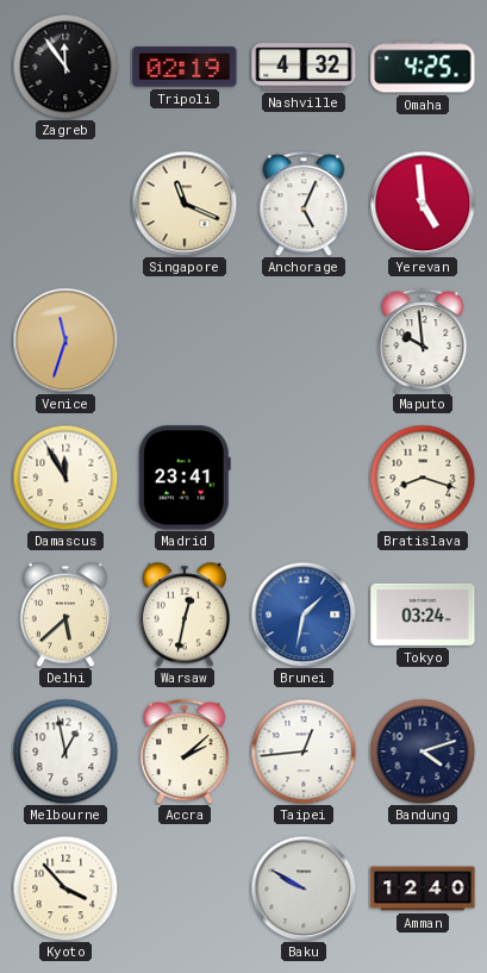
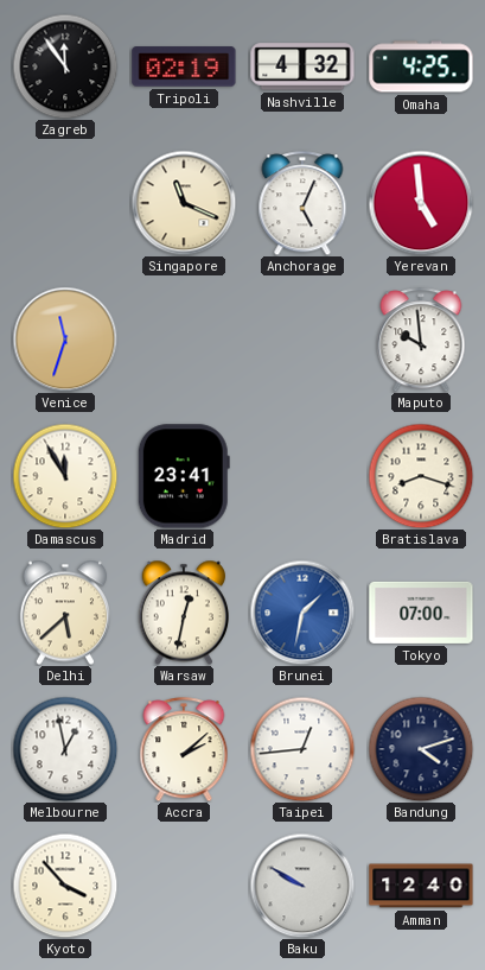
Tokyo: 03:24 -> 07:00
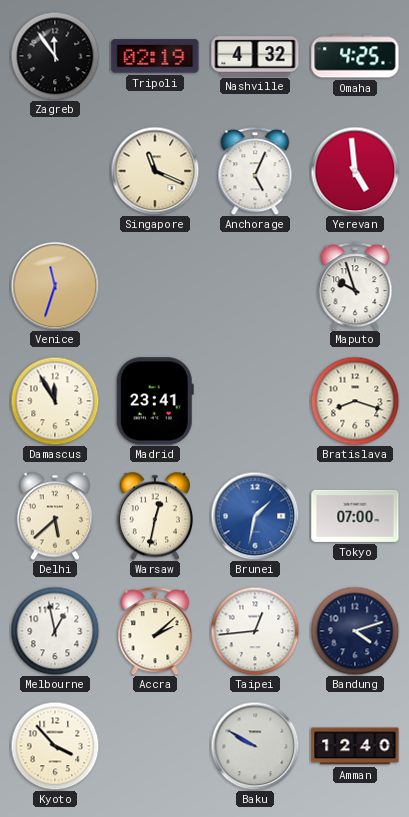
Maputo: 9:59 -> 9:57
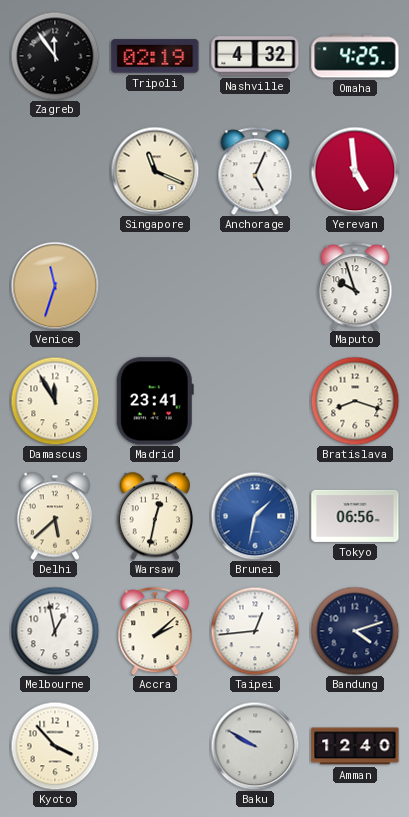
Tokyo: 07:00 -> 06:56
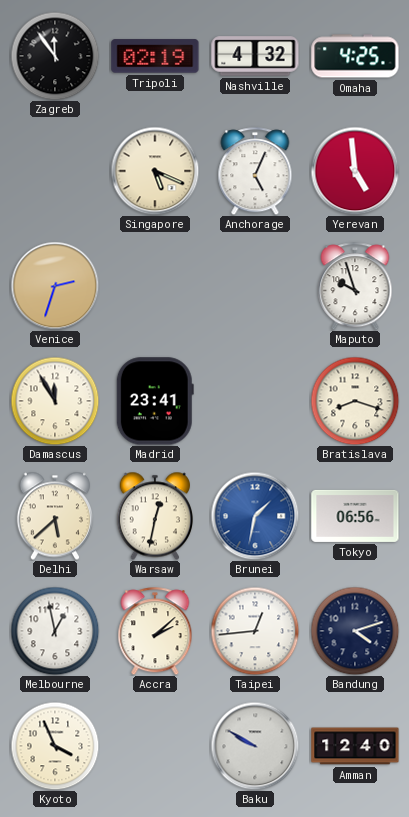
Singapore: 11:19 -> 5:19
Venice: 11:33 -> 2:33
Kyoto: 3:53 -> 3:56
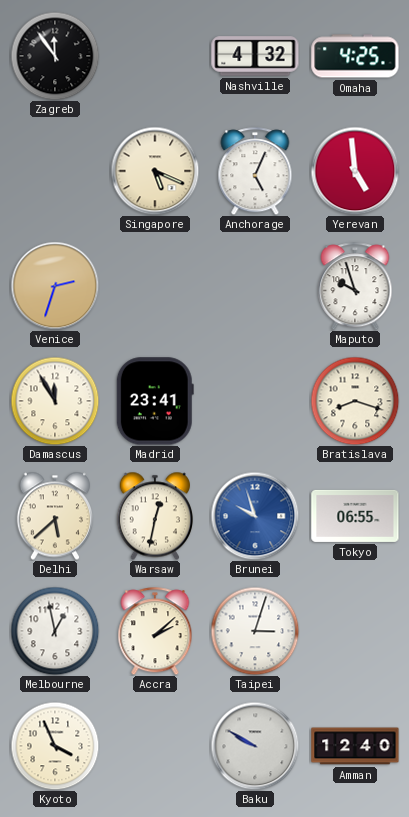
Tripoli: 02:19 -> none
Brunei: 1:32 -> 9:57
Tokyo: 06:56 -> 06:55
Taipei: 12:44 -> 3:03
Bandung: 4:12 -> none
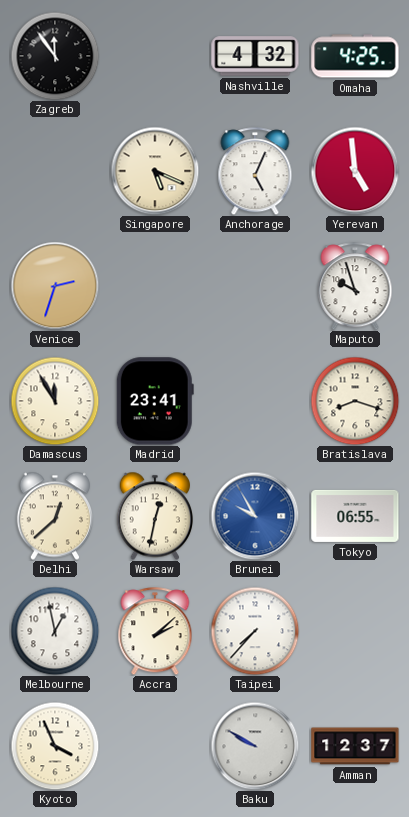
Delhi: 5:38 -> 12:38
Brunei: 9:57 -> 9:55
Taipei: 3:03 -> 7:37
Amman: 12:40 -> 12:37
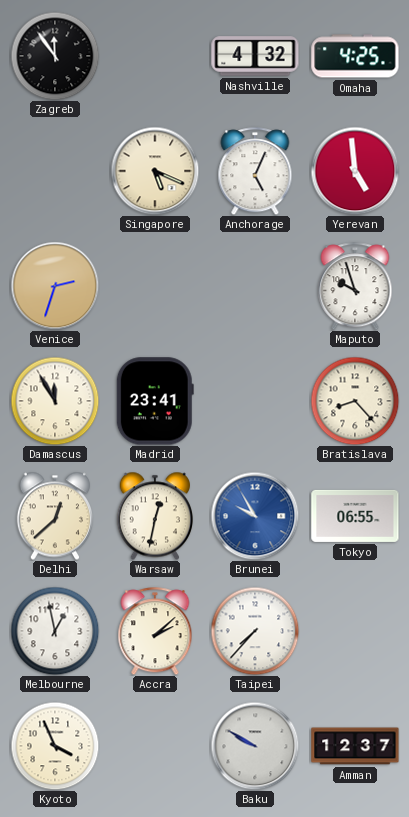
Bratislava: 8:18 -> 8:23
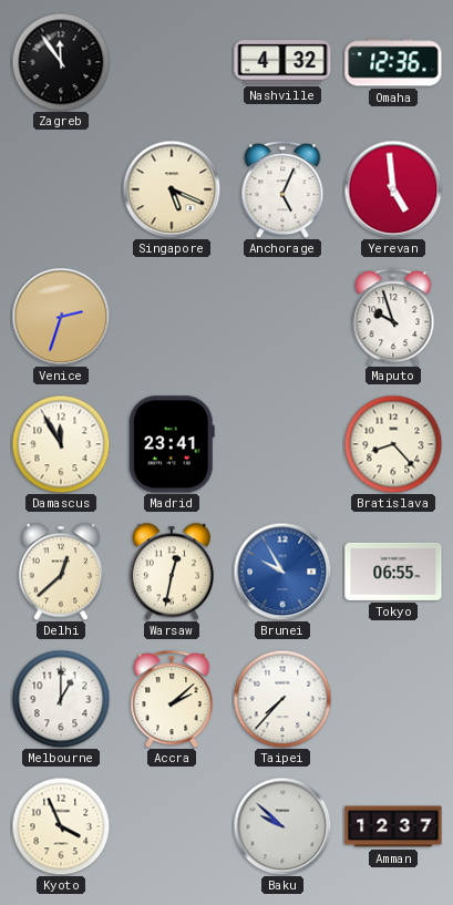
Omaha: 4:25 -> 12:36
Melbourne: 12:58 -> 1:00
Baku: 9:50 -> 9:52
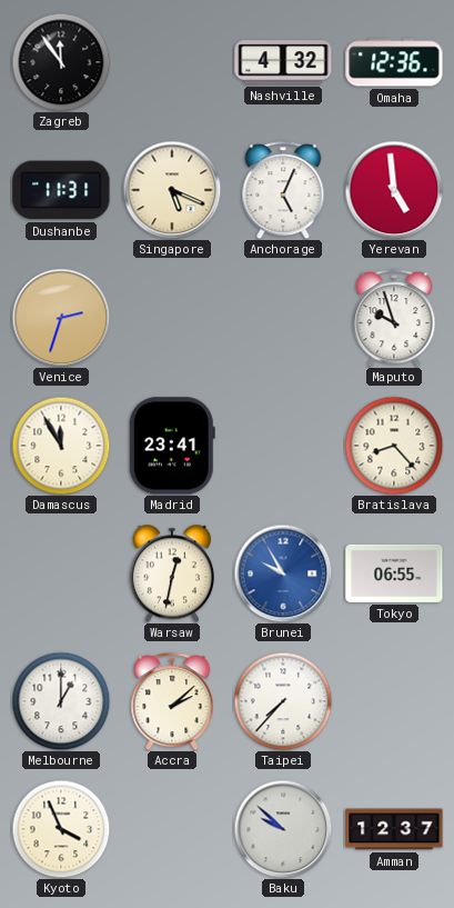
Dushanbe: none -> 11:31
Delhi: 12:38 -> none
